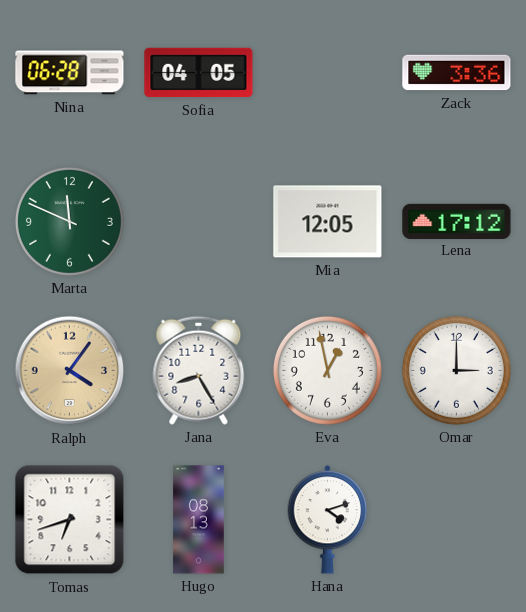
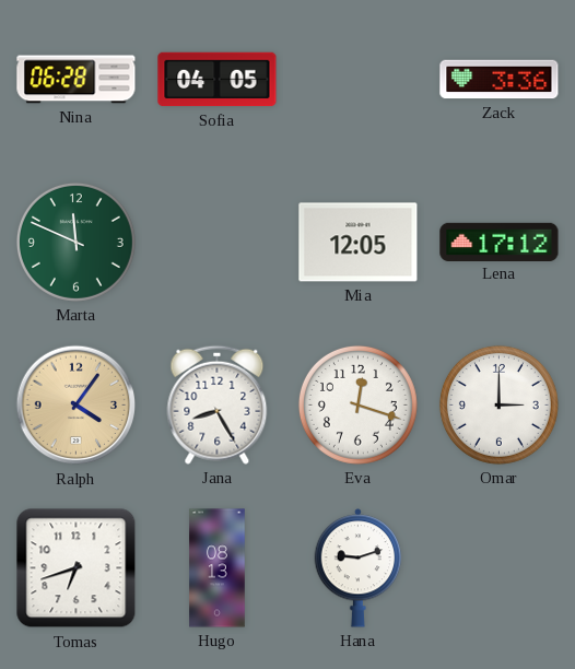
Eva: 12:58 -> 12:18
Hana: 4:12 -> 9:12
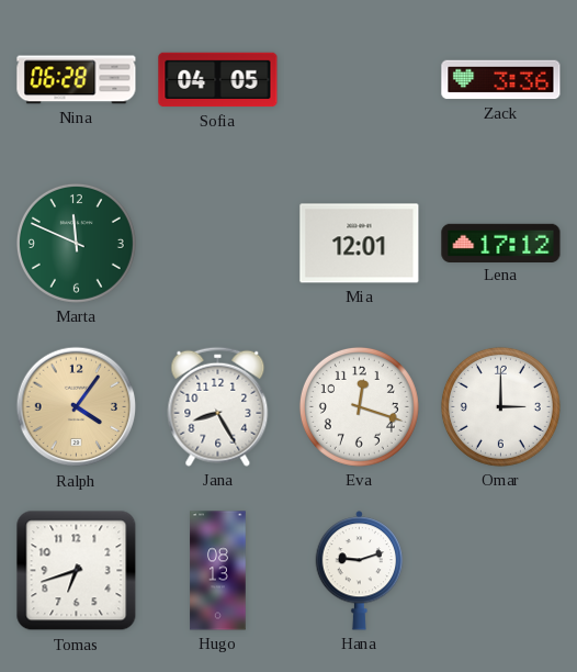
Mia: 12:05 -> 12:01
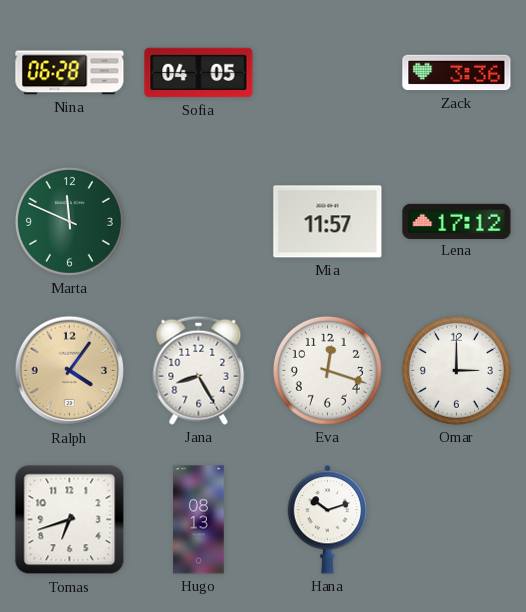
Mia: 12:01 -> 11:57
Hana: 9:12 -> 10:12
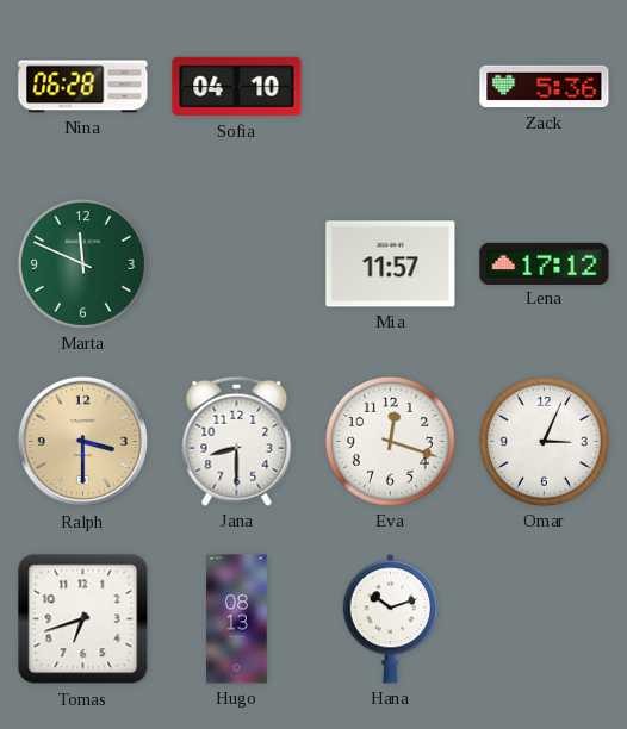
Sofia: 04:05 -> 04:10
Zack: 3:36 -> 5:36
Ralph: 4:06 -> 3:30
Jana: 8:25 -> 8:30
Omar: 3:00 -> 3:04
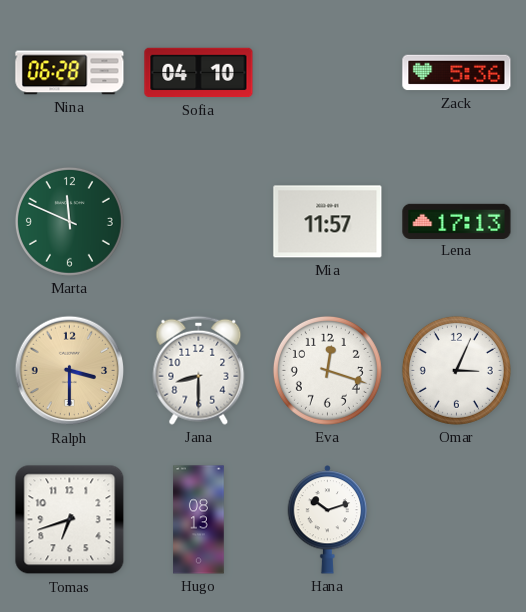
Lena: 17:12 -> 17:13
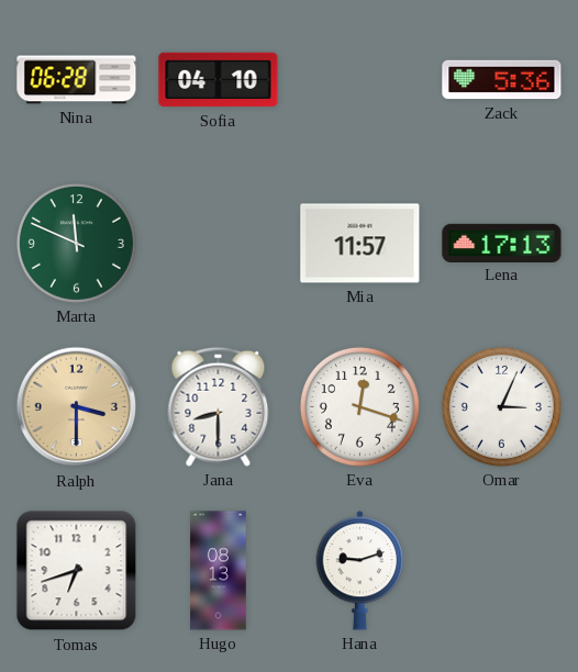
Hana: 10:12 -> 9:12
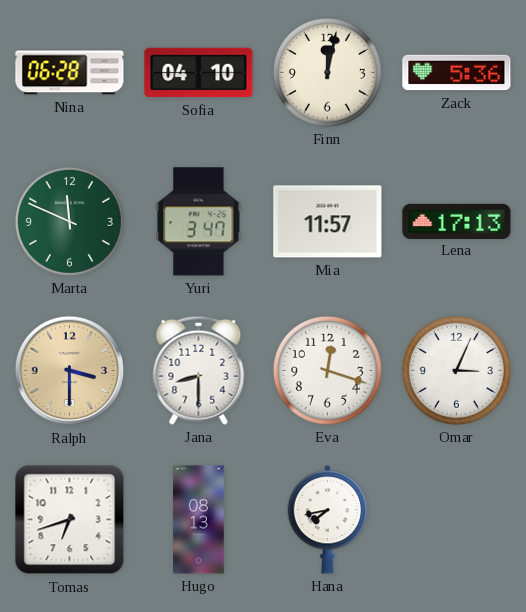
Finn: none -> 12:02
Yuri: none -> 3:47
Hana: 9:12 -> 7:43
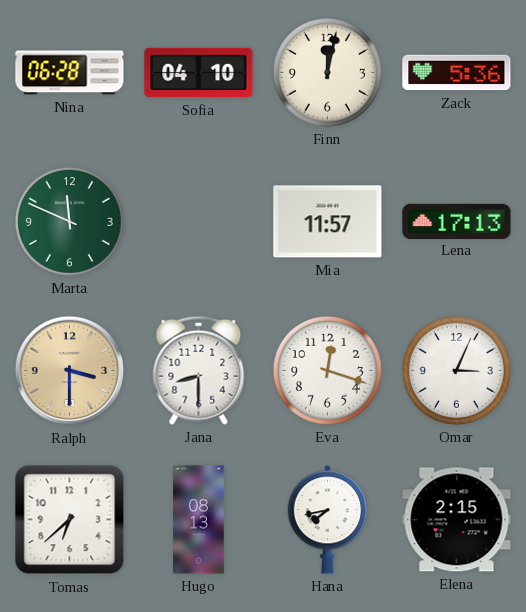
Yuri: 3:47 -> none
Tomas: 6:42 -> 6:38
Elena: none -> 2:15
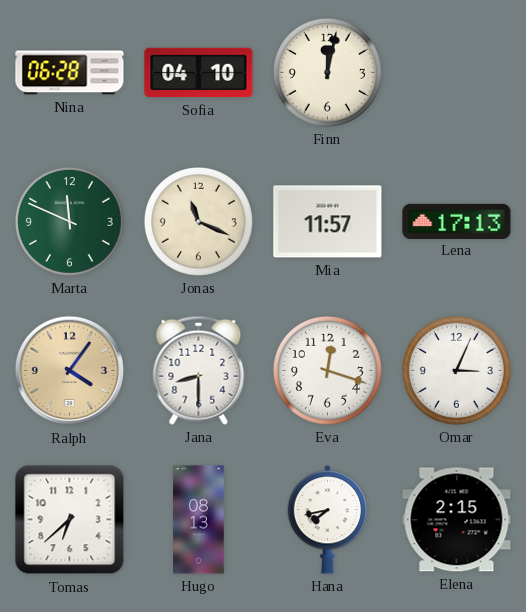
Zack: 5:36 -> none
Jonas: none -> 11:19
Ralph: 3:30 -> 4:06
